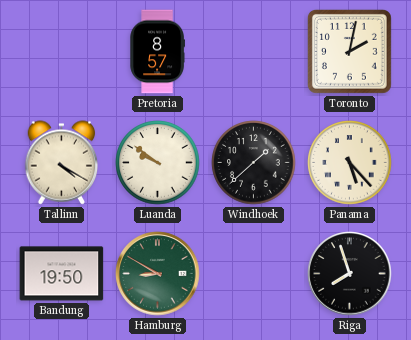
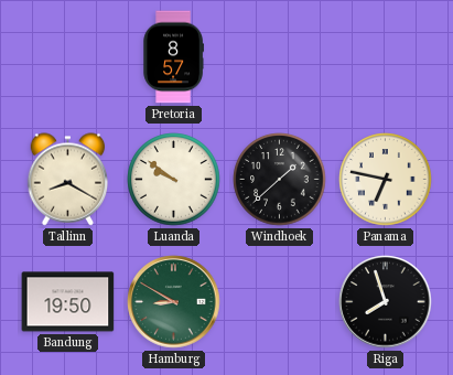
Toronto: 2:02 -> none
Tallinn: 4:20 -> 8:20
Panama: 5:23 -> 6:47
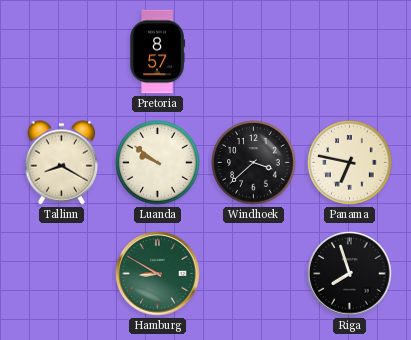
Windhoek: 1:38 -> 3:38
Bandung: 19:50 -> none
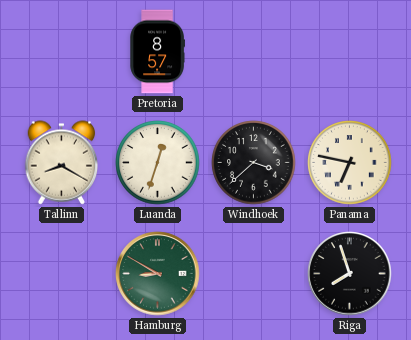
Luanda: 9:51 -> 12:33
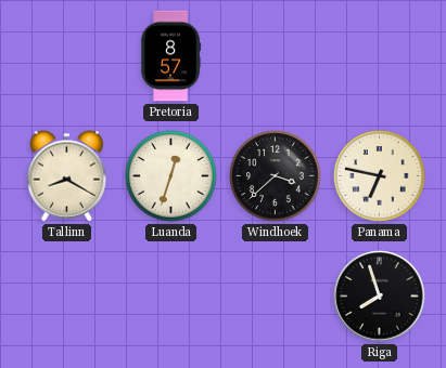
Hamburg: 8:50 -> none
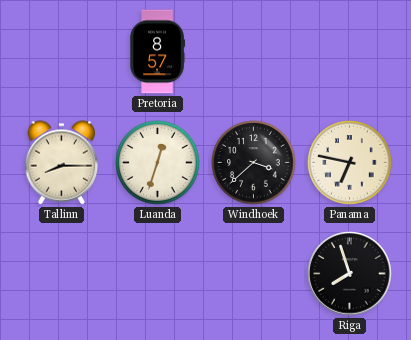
Tallinn: 8:20 -> 8:15
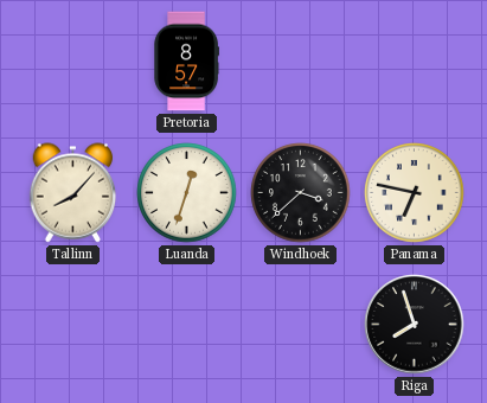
Tallinn: 8:15 -> 8:07
